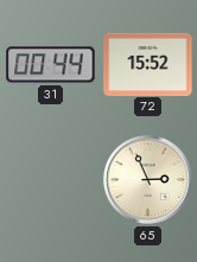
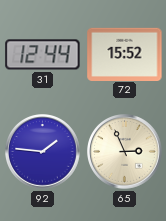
31: 00:44 -> 12:44
92: none -> 1:46
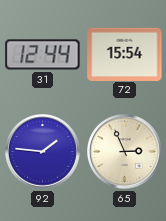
72: 15:52 -> 15:54
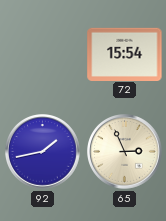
31: 12:44 -> none
92: 1:46 -> 1:43
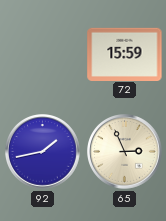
72: 15:54 -> 15:59
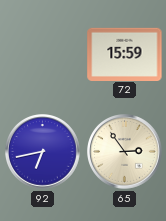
92: 1:43 -> 6:43
65: 2:56 -> 2:54
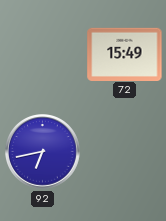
72: 15:59 -> 15:49
65: 2:54 -> none
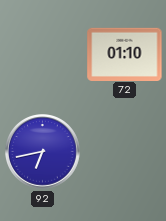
72: 15:49 -> 01:10
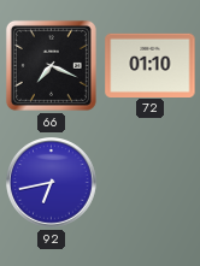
66: none -> 7:19
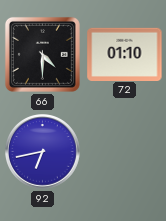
66: 7:19 -> 4:30
